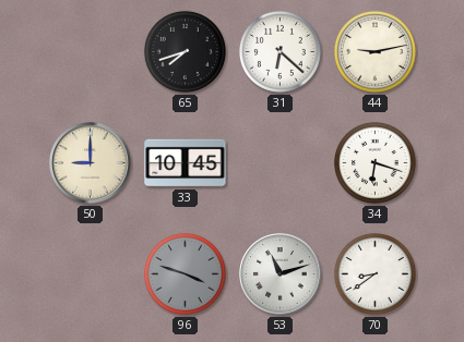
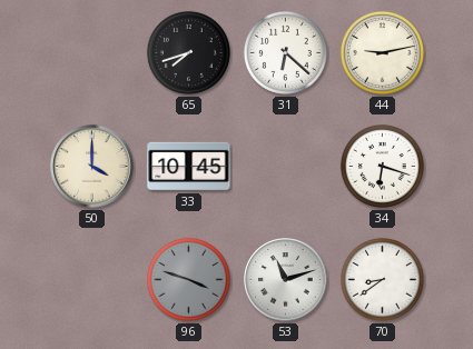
50: 9:00 -> 4:00
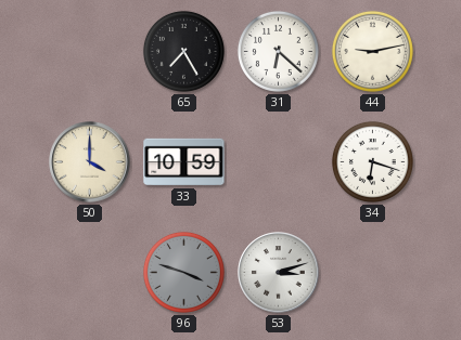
65: 7:42 -> 7:25
33: 10:45 -> 10:59
53: 11:12 -> 3:12
70: 8:39 -> none
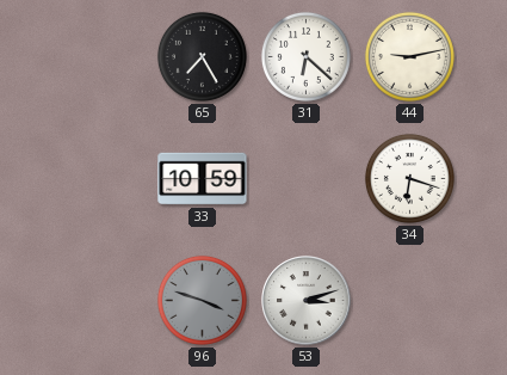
50: 4:00 -> none
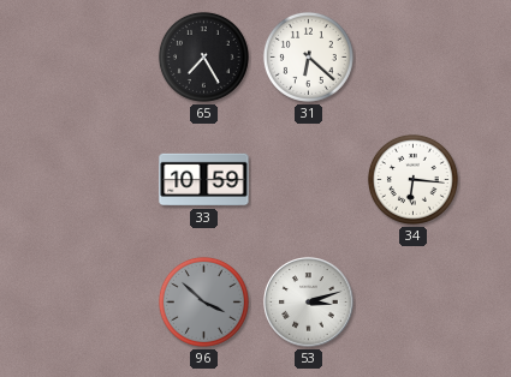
44: 9:13 -> none
34: 6:18 -> 6:16
96: 3:48 -> 3:52
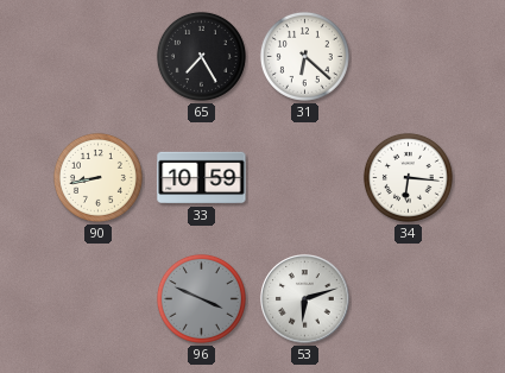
90: none -> 8:43
96: 3:52 -> 3:49
53: 3:12 -> 6:12
